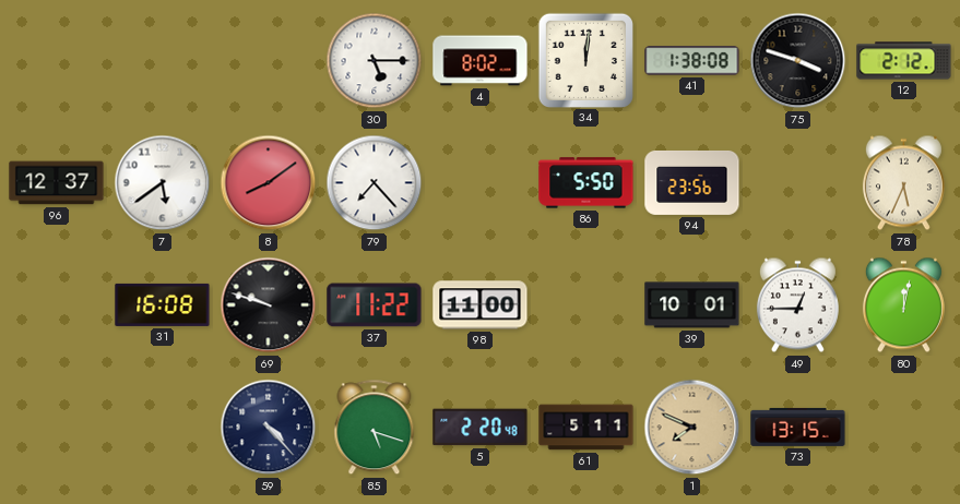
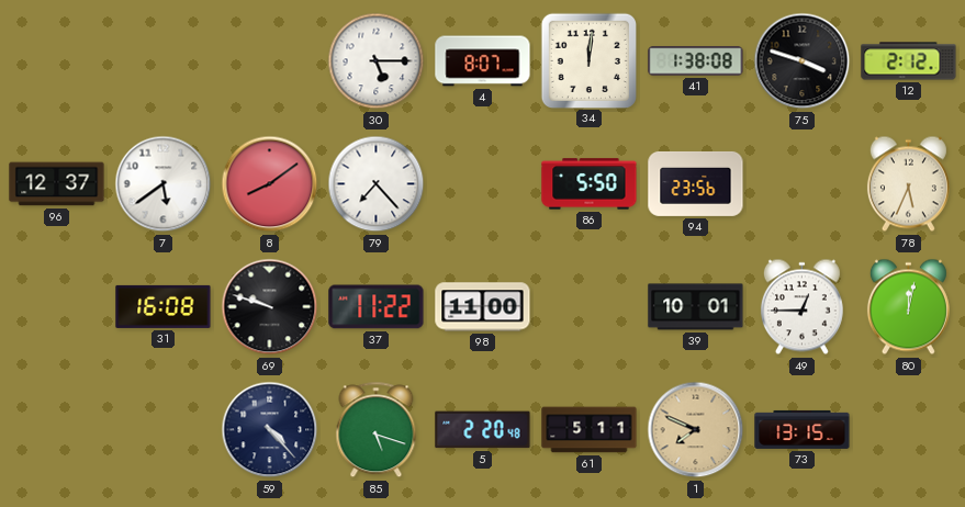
4: 8:02 -> 8:07
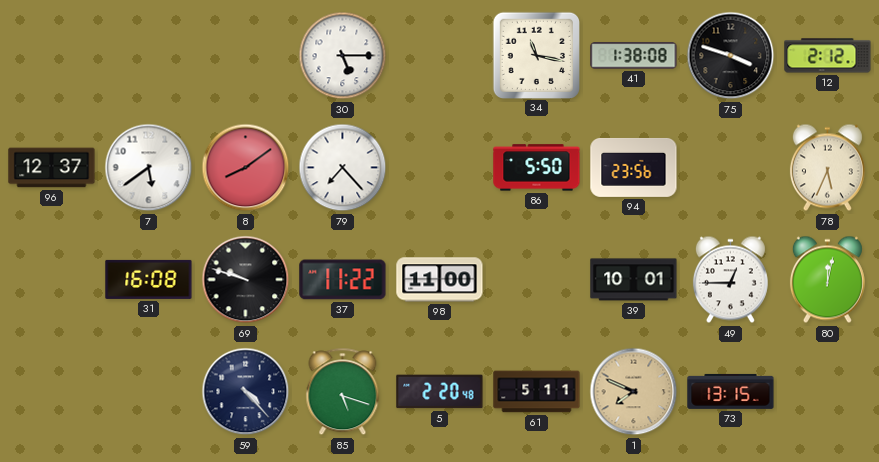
4: 8:07 -> none
34: 12:01 -> 11:17
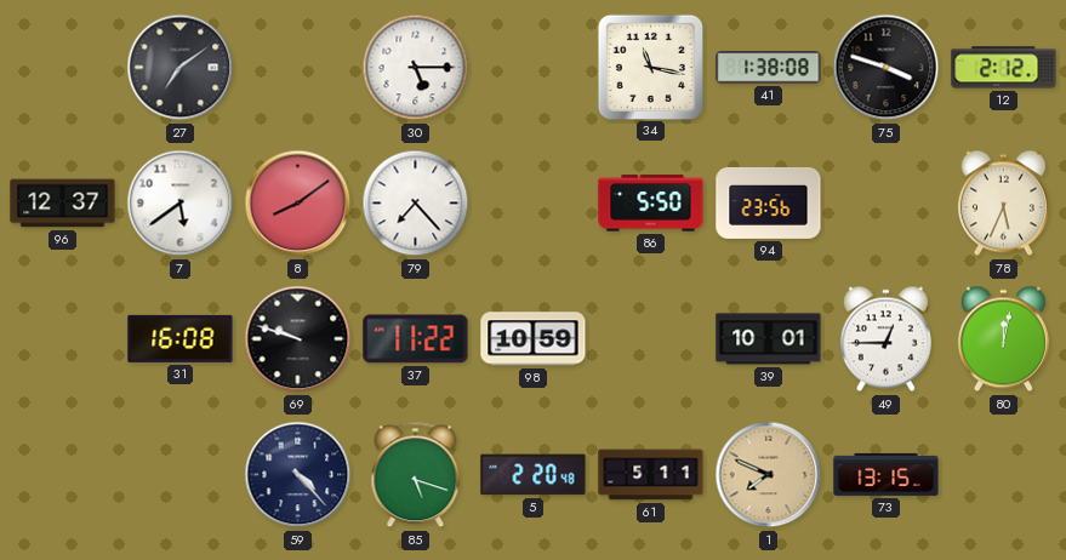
27: none -> 7:09
98: 11:00 -> 10:59
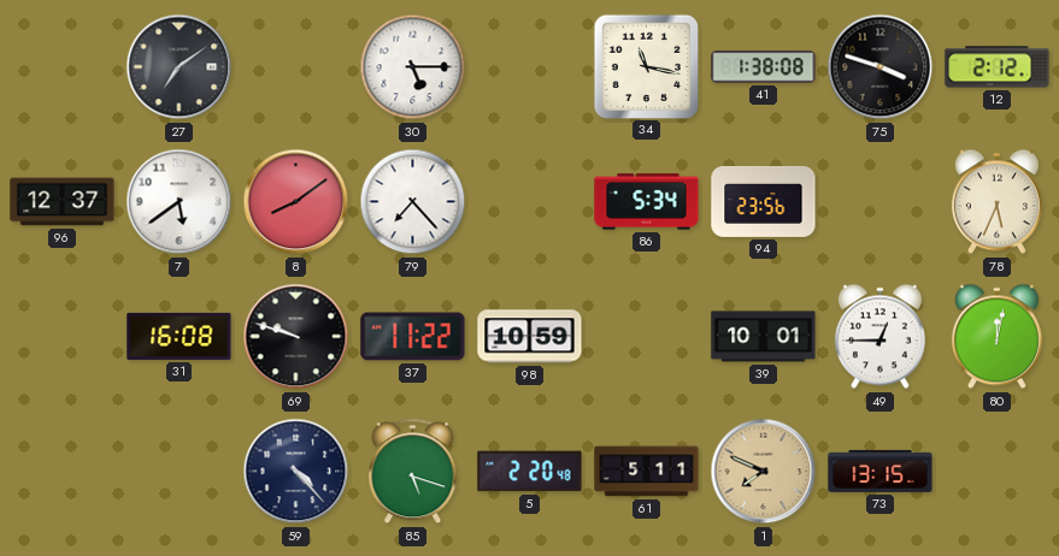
86: 5:50 -> 5:34
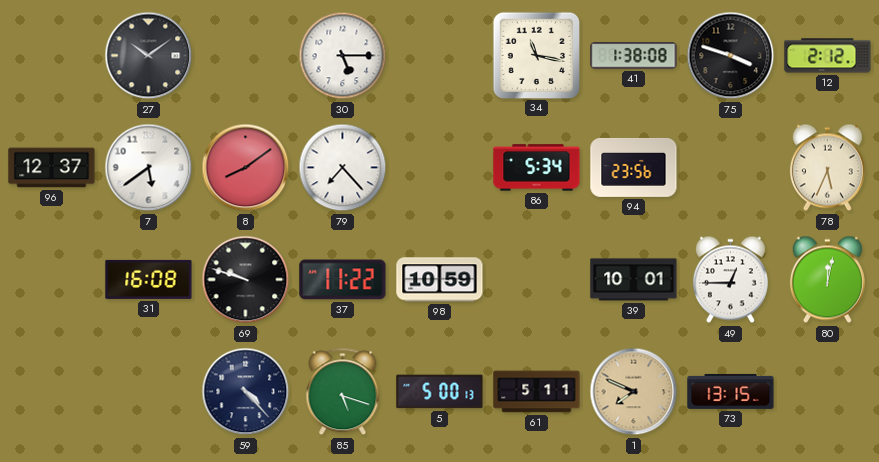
27: 7:09 -> 10:09
5: 2:20 -> 5:00
